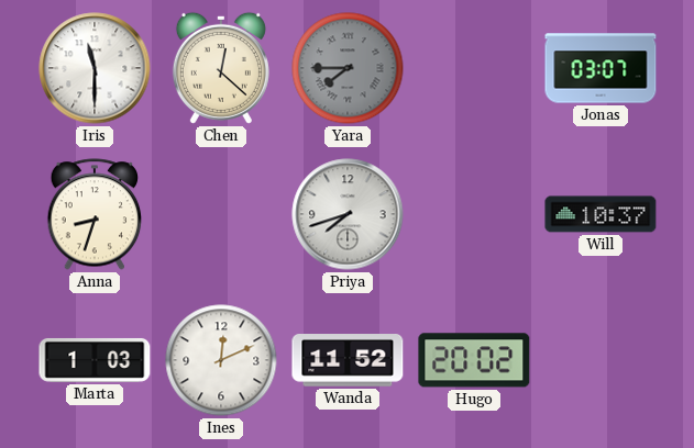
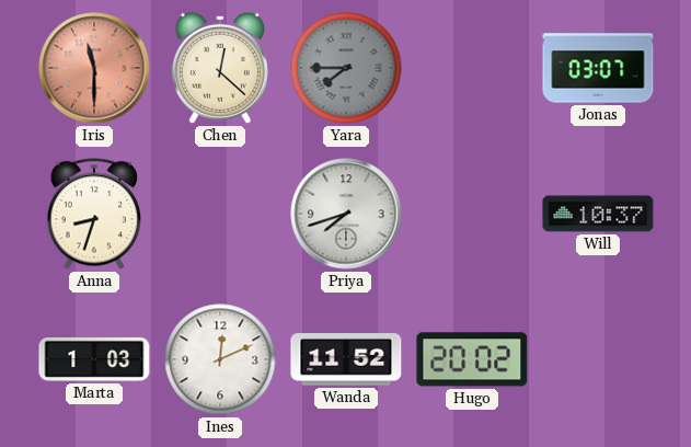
Iris dial: white -> salmon
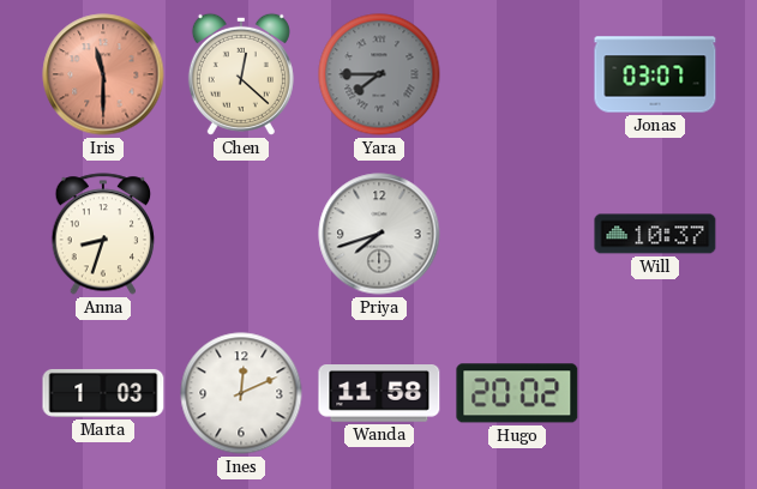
Wanda: 11:52 -> 11:58
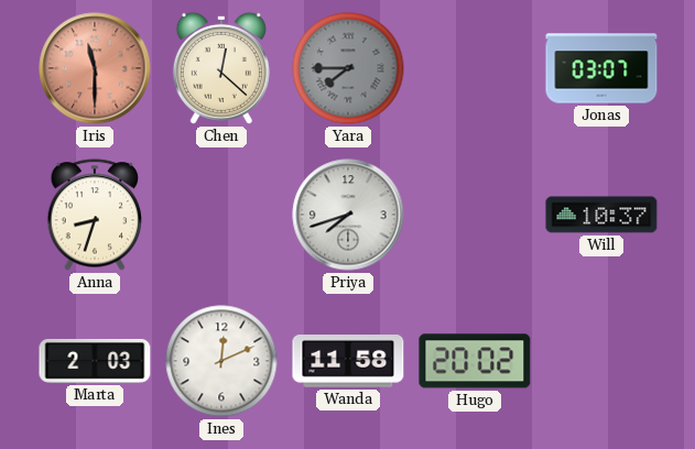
Marta: 1:03 -> 2:03
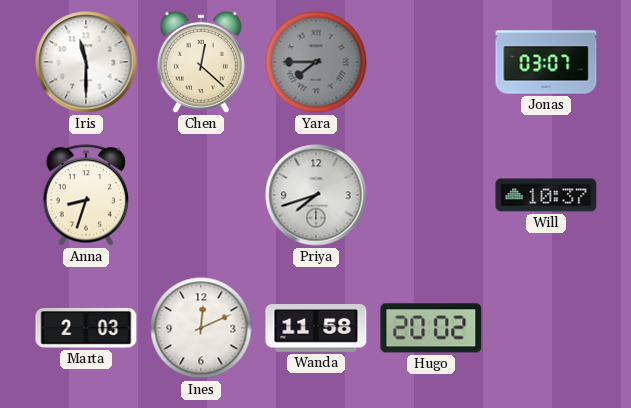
Iris dial: salmon -> white
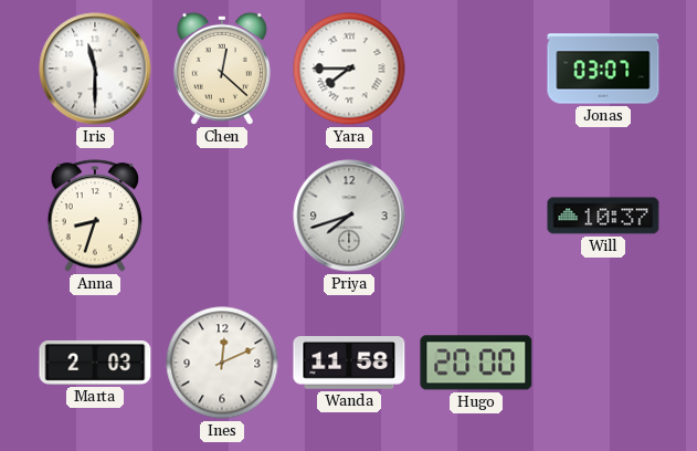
Yara dial: grey -> white
Hugo: 20:02 -> 20:00
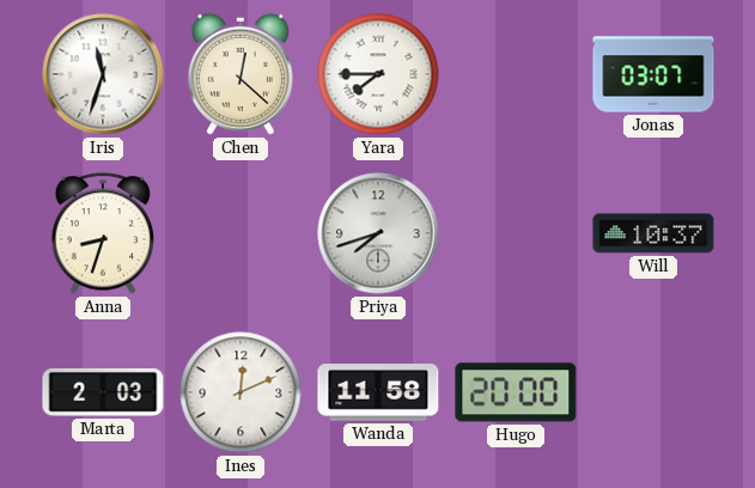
Iris: 11:30 -> 11:33
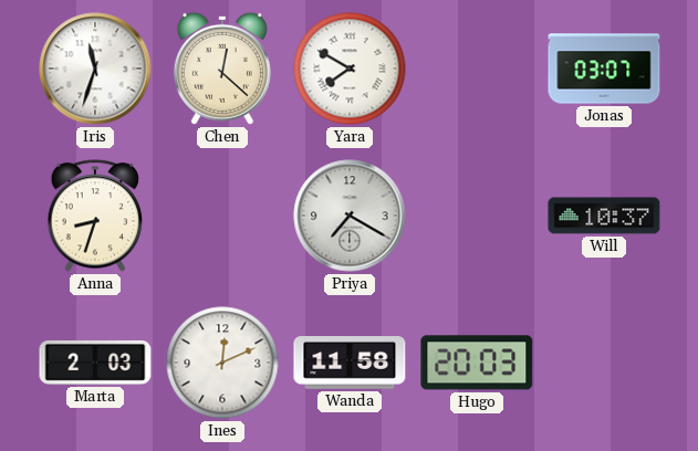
Yara: 7:45 -> 7:50
Priya: 7:42 -> 7:20
Hugo: 20:00 -> 20:03
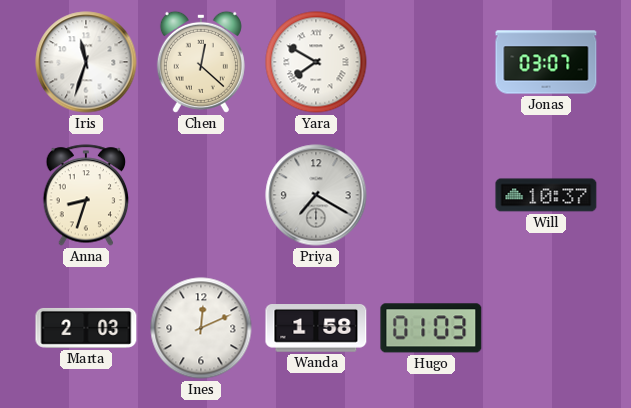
Wanda: 11:58 -> 1:58
Hugo: 20:03 -> 01:03
